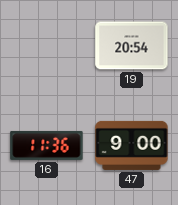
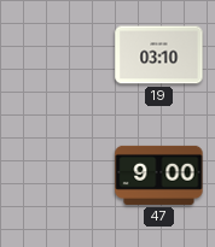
19: 20:54 -> 03:10
16: 11:36 -> none
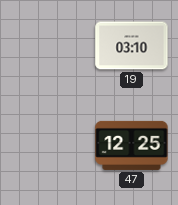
47: 9:00 -> 12:25
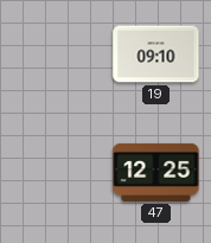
19: 03:10 -> 09:10
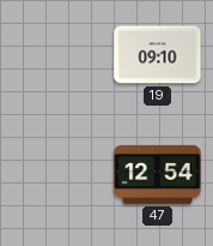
47: 12:25 -> 12:54
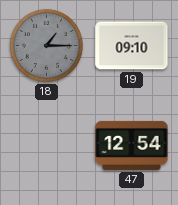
18: none -> 1:15
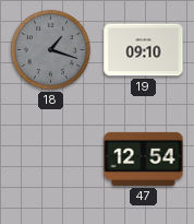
18: 1:15 -> 1:18
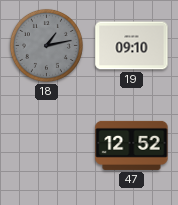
18: 1:18 -> 1:13
47: 12:54 -> 12:52
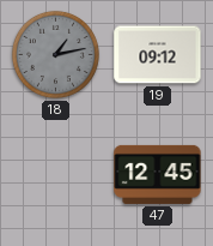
19: 09:10 -> 09:12
47: 12:52 -> 12:45
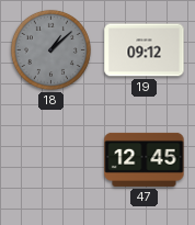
18: 1:13 -> 1:08
